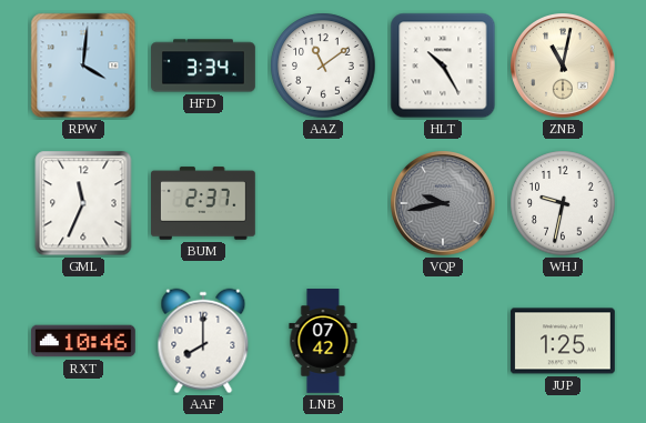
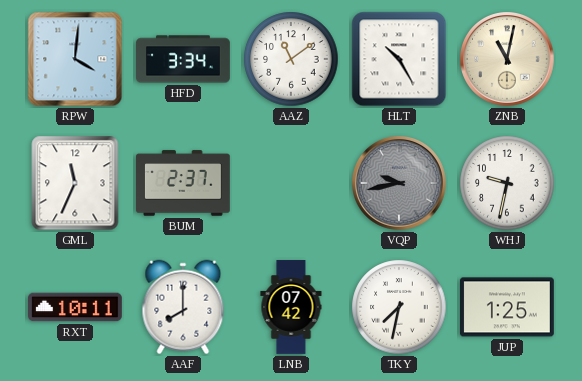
RXT: 10:46 -> 10:11
TKY: none -> 7:32
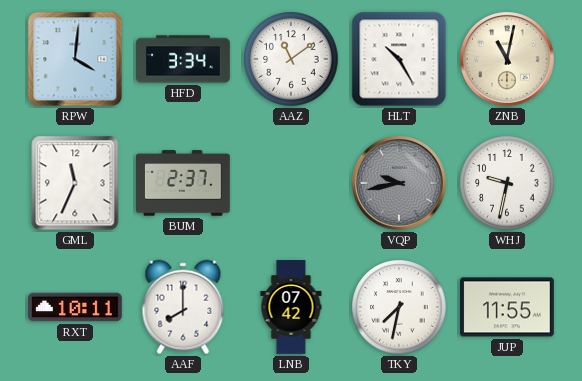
JUP: 1:25 -> 11:55
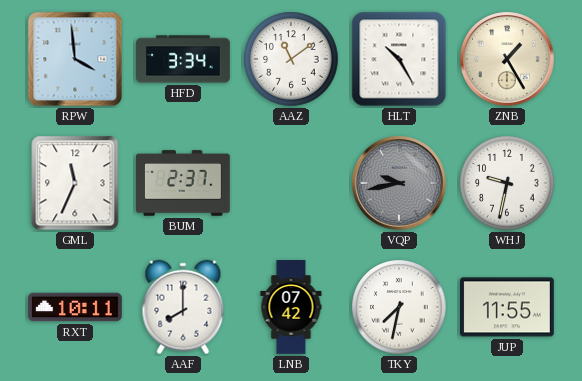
RPW: 4:01 -> 3:59
ZNB: 11:02 -> 1:25
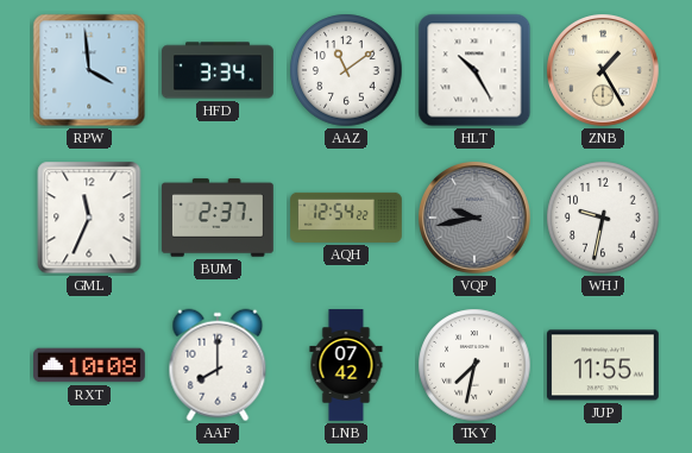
AQH: none -> 12:54
RXT: 10:11 -> 10:08
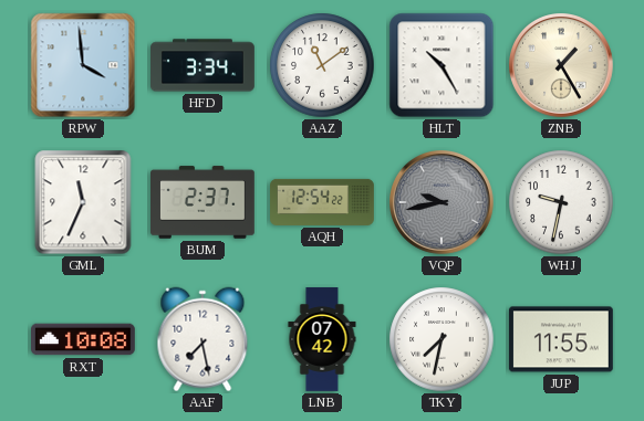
AAF: 8:00 -> 7:28
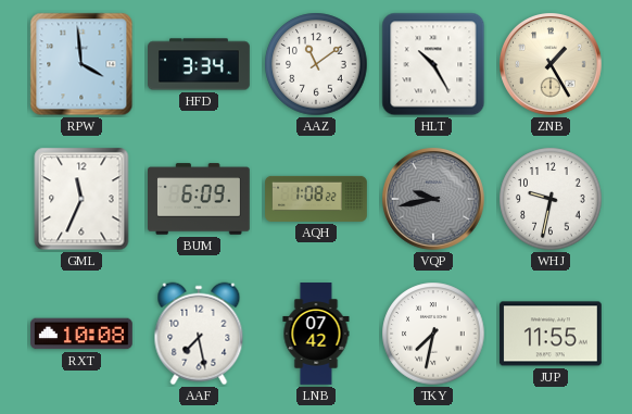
BUM: 2:37 -> 6:09
AQH: 12:54 -> 1:08
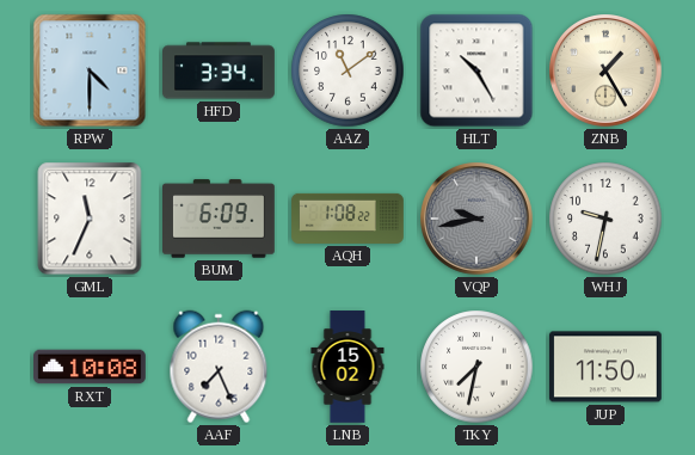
RPW: 3:59 -> 4:30
AAF: 7:28 -> 7:26
LNB: 07:42 -> 15:02
JUP: 11:55 -> 11:50
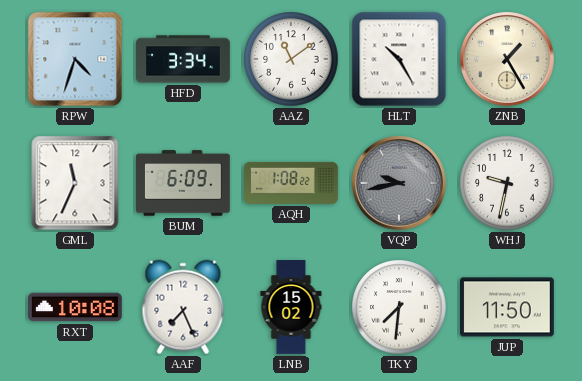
RPW: 4:30 -> 4:33
TKY: 7:32 -> 7:31
